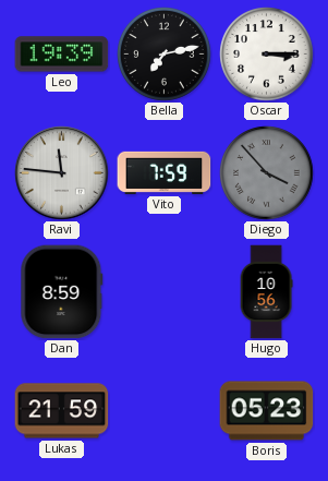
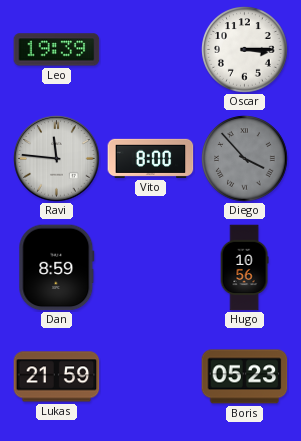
Bella: 7:13 -> none
Vito: 7:59 -> 8:00
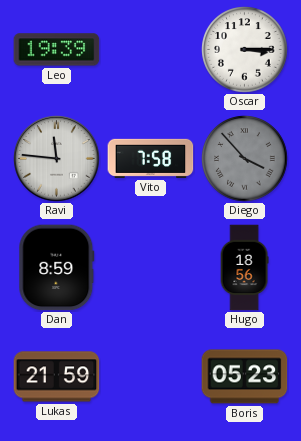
Vito: 8:00 -> 7:58
Hugo: 10:56 -> 18:56
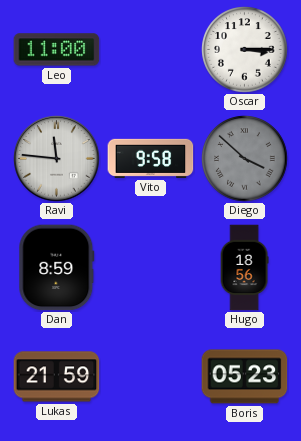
Leo: 19:39 -> 11:00
Vito: 7:58 -> 9:58
Diego: 3:53 -> 3:52
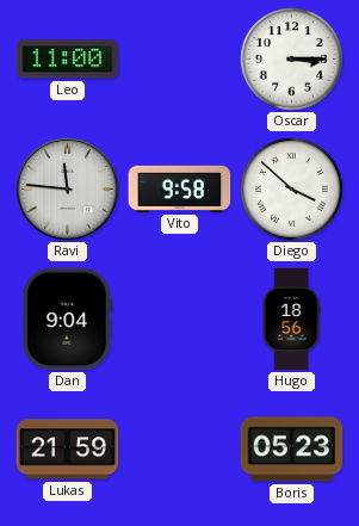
Diego dial: grey -> white
Dan: 8:59 -> 9:04
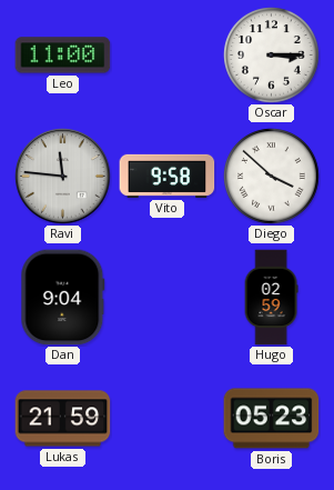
Hugo: 18:56 -> 02:59
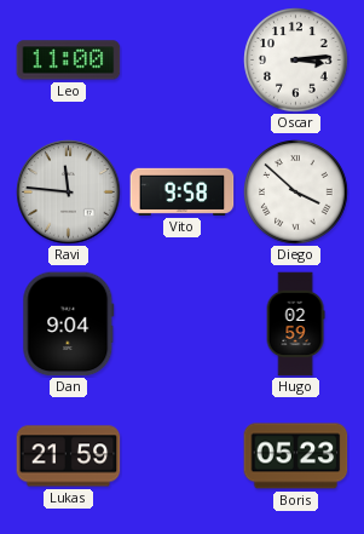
Oscar: 3:15 -> 3:14
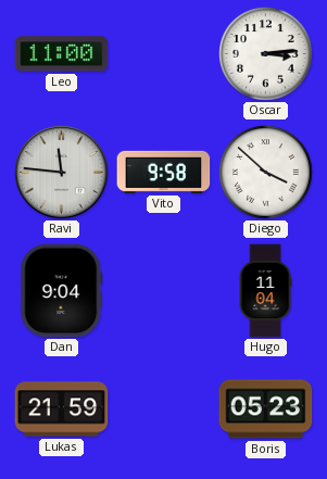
Hugo: 02:59 -> 11:04
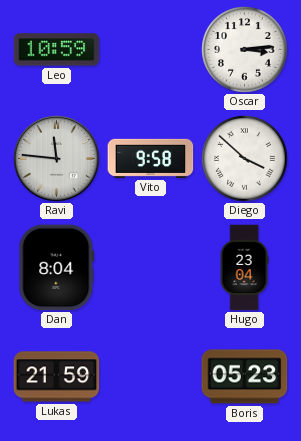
Leo: 11:00 -> 10:59
Dan: 9:04 -> 8:04
Hugo: 11:04 -> 23:04
